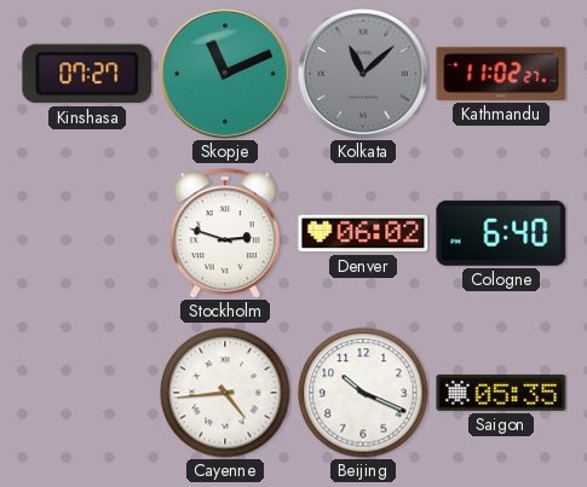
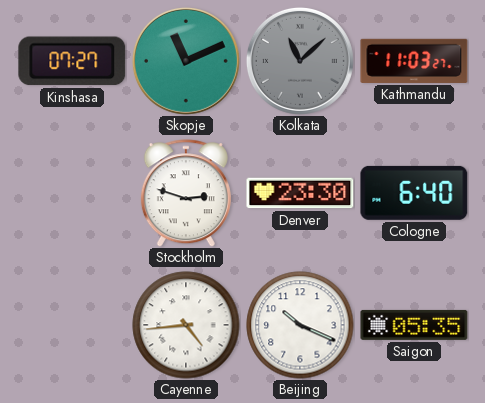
Kathmandu: 11:02 -> 11:03
Denver: 06:02 -> 23:30
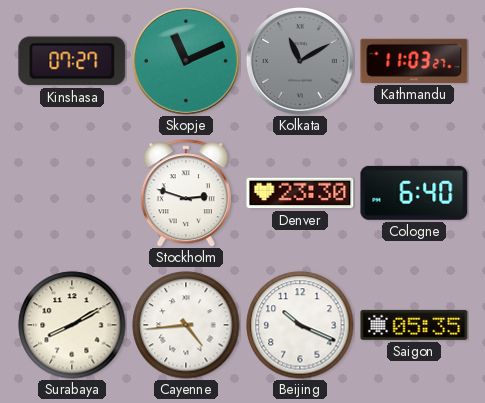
Kolkata: 11:08 -> 11:10
Surabaya: none -> 8:10
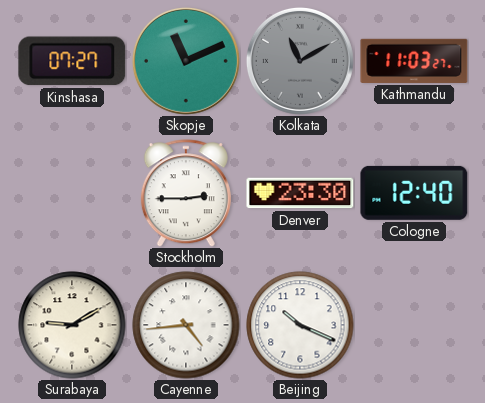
Stockholm: 2:48 -> 2:45
Cologne: 6:40 -> 12:40
Surabaya: 8:10 -> 9:10
Saigon: 05:35 -> none
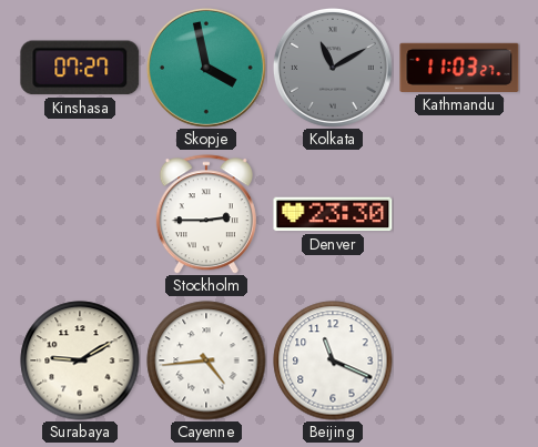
Skopje: 11:11 -> 3:58
Cologne: 12:40 -> none
Beijing: 10:19 -> 11:19
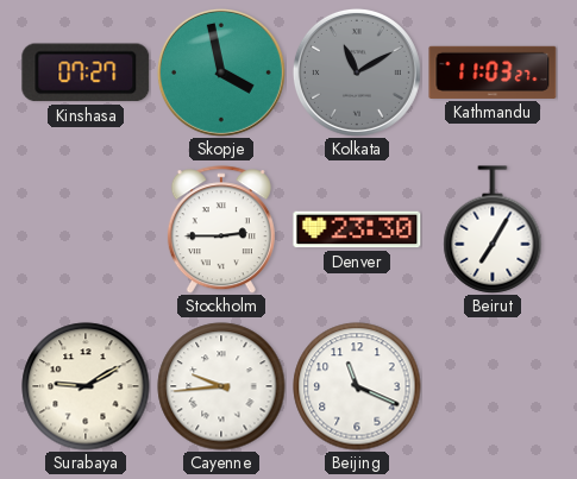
Beirut: none -> 7:05
Cayenne: 4:44 -> 9:44
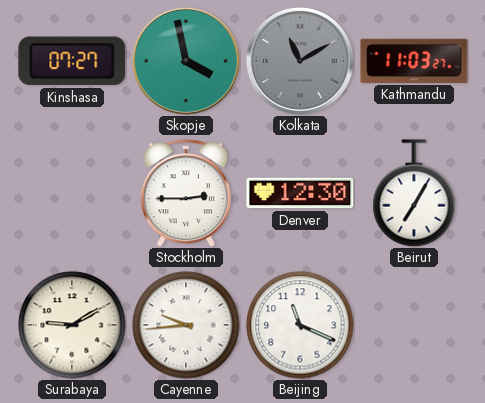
Denver: 23:30 -> 12:30
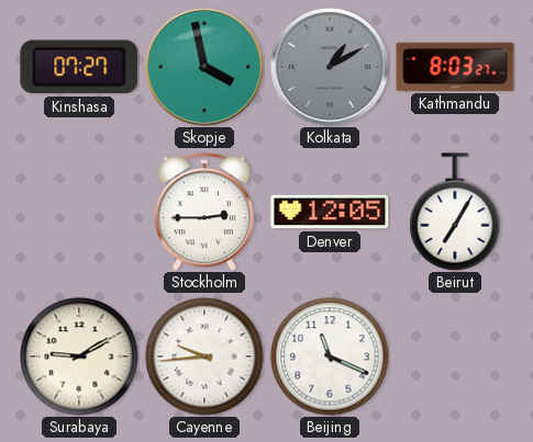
Kolkata: 11:10 -> 1:10
Kathmandu: 11:03 -> 8:03
Denver: 12:30 -> 12:05
